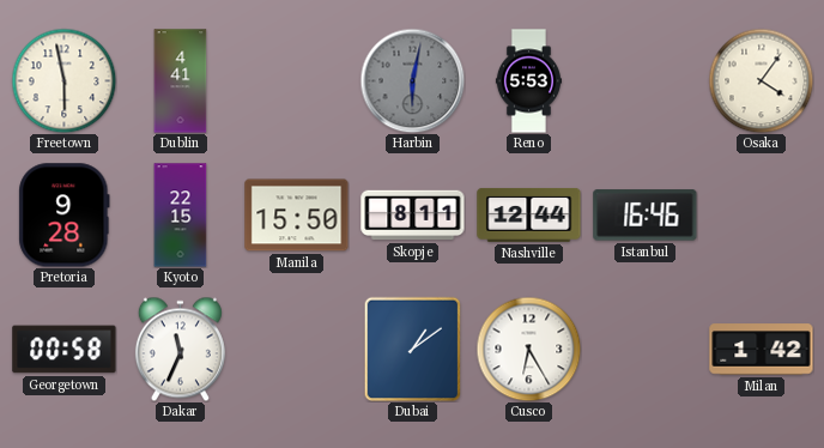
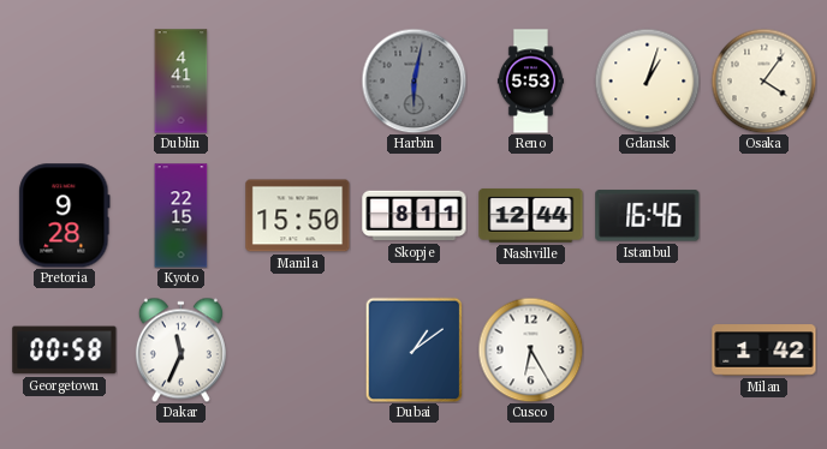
Freetown: 5:58 -> none
Gdansk: none -> 1:03
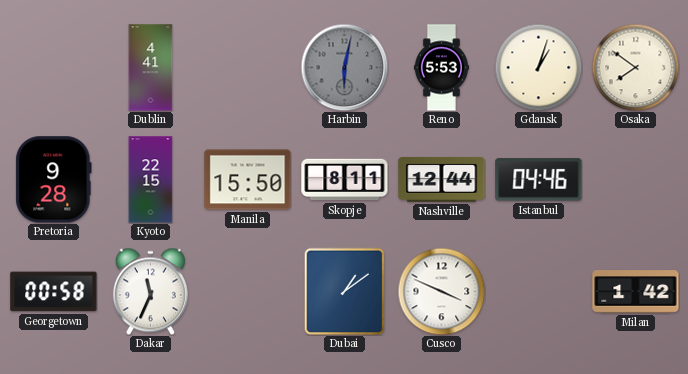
Osaka: 4:06 -> 7:51
Istanbul: 16:46 -> 04:46
Cusco: 6:25 -> 3:49
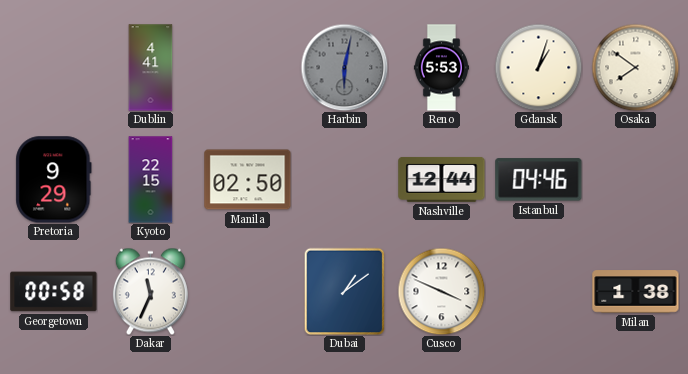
Pretoria: 9:28 -> 9:29
Manila: 15:50 -> 02:50
Skopje: 8:11 -> none
Milan: 1:42 -> 1:38
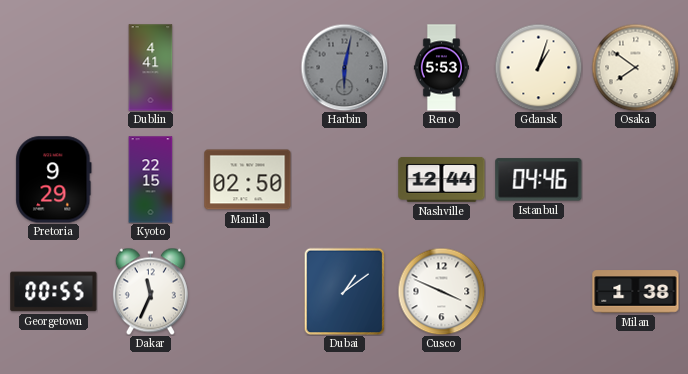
Georgetown: 00:58 -> 00:55
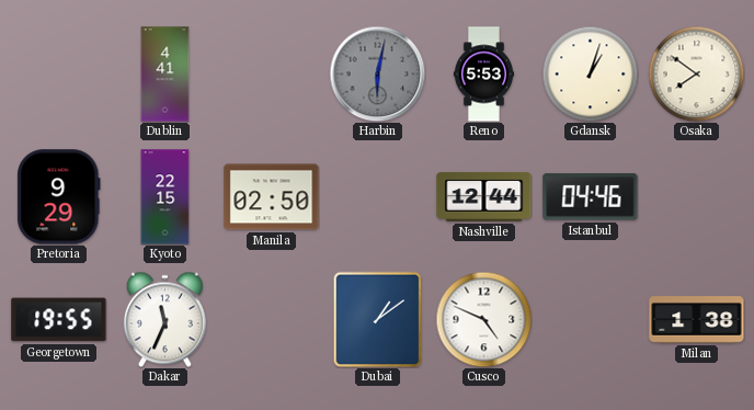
Georgetown: 00:55 -> 19:55
Cusco: 3:49 -> 4:49
